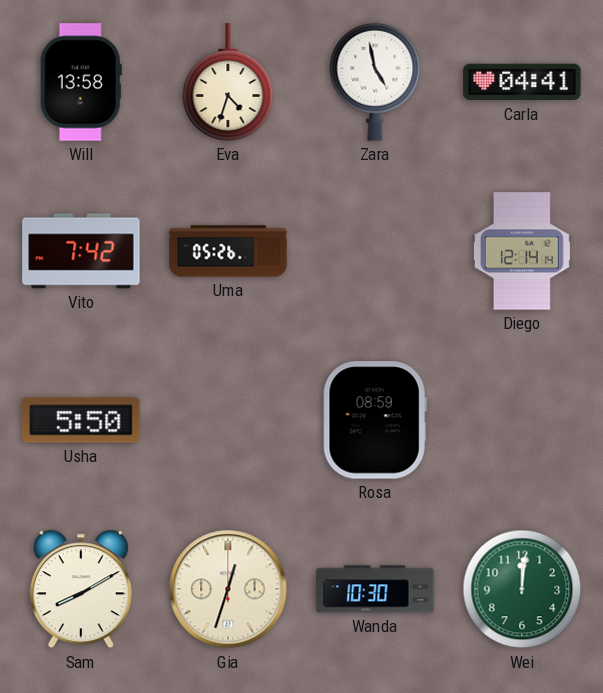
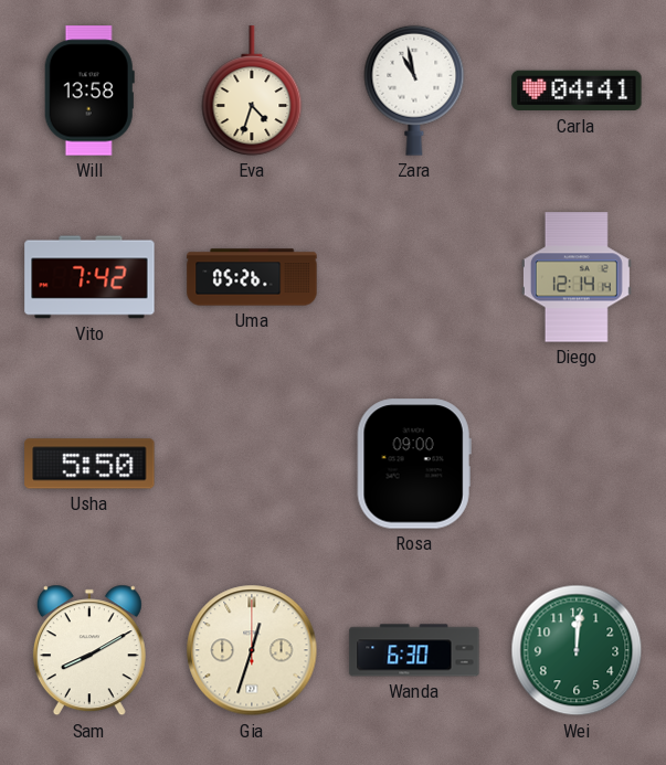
Zara: 4:58 -> 10:58
Rosa: 08:59 -> 09:00
Wanda: 10:30 -> 6:30
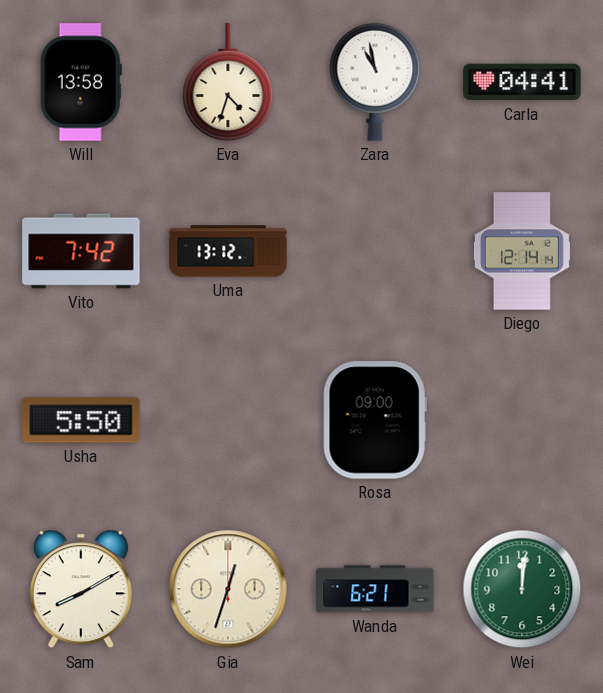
Uma: 05:26 -> 13:12
Wanda: 6:30 -> 6:21
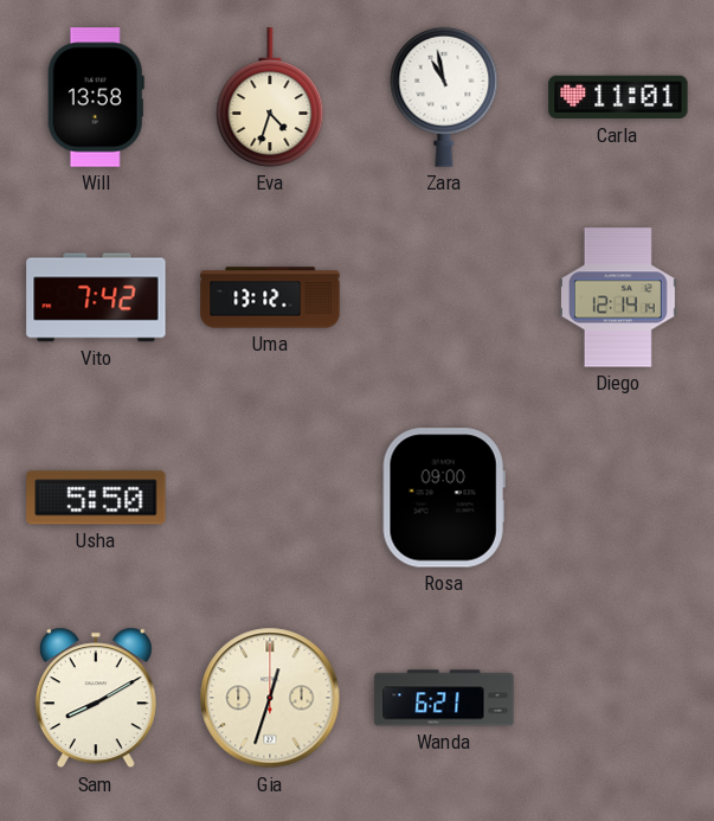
Carla: 04:41 -> 11:01
Wei: 12:01 -> none
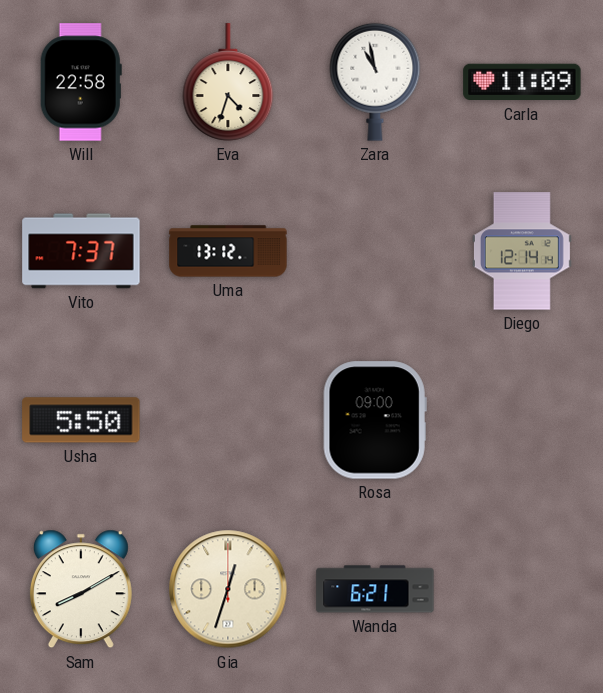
Will: 13:58 -> 22:58
Carla: 11:01 -> 11:09
Vito: 7:42 -> 7:37
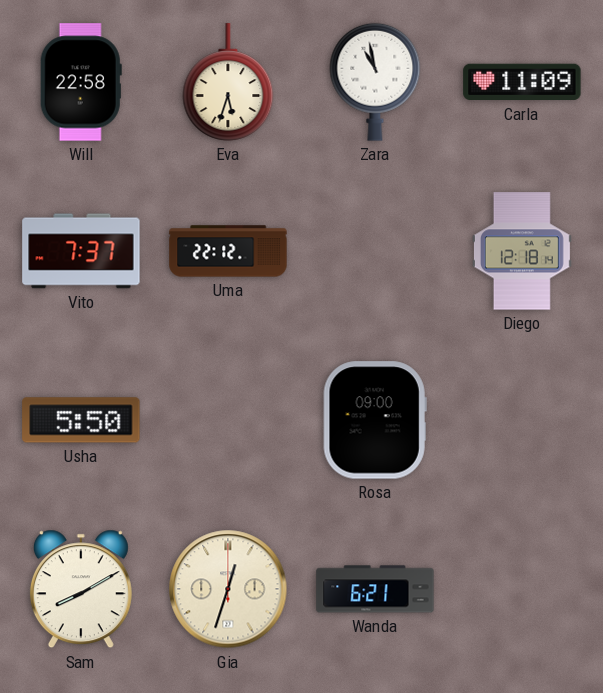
Eva: 4:33 -> 5:33
Uma: 13:12 -> 22:12
Diego: 12:14 -> 12:18
